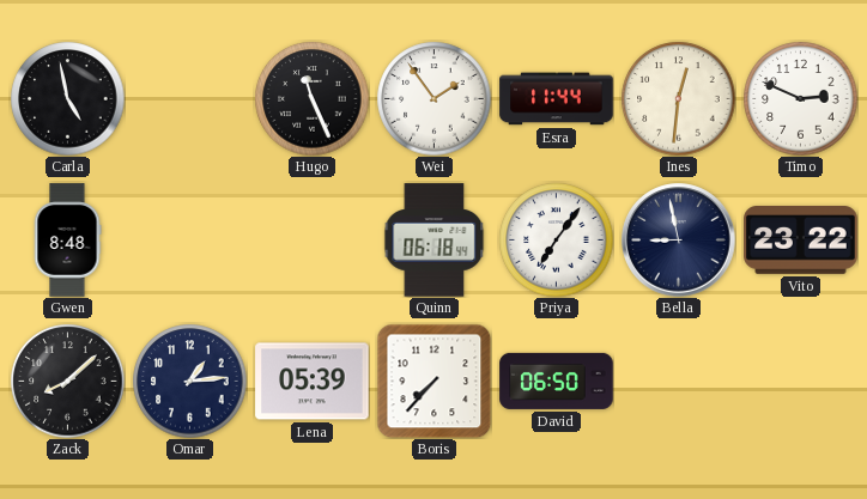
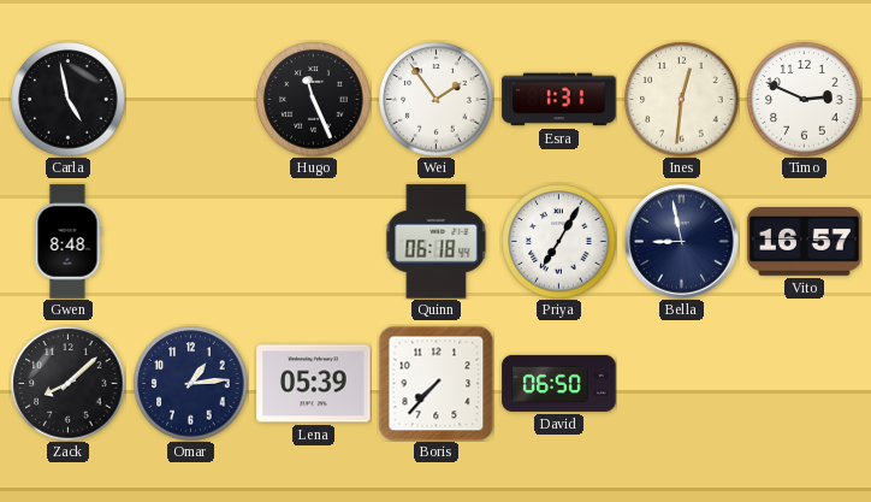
Esra: 11:44 -> 1:31
Priya: 7:06 -> 7:05
Vito: 23:22 -> 16:57
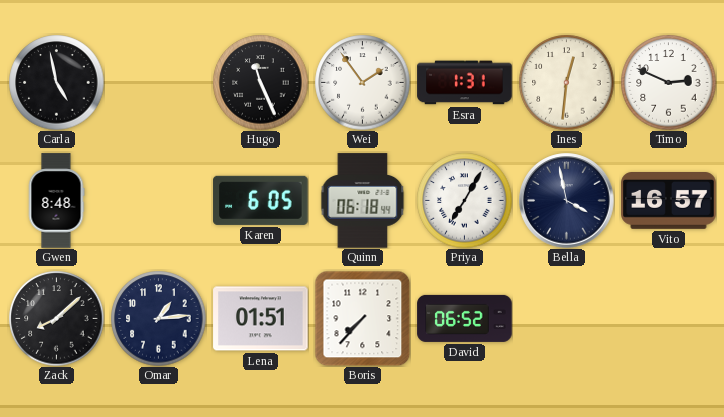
Karen: none -> 6:05
Bella: 8:58 -> 3:58
Lena: 05:39 -> 01:51
David: 06:50 -> 06:52
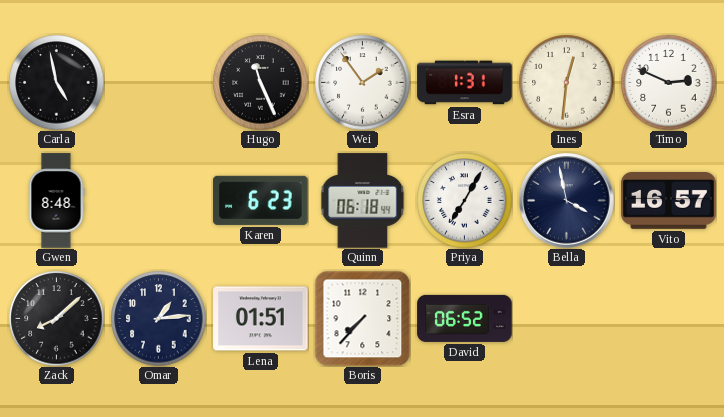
Karen: 6:05 -> 6:23
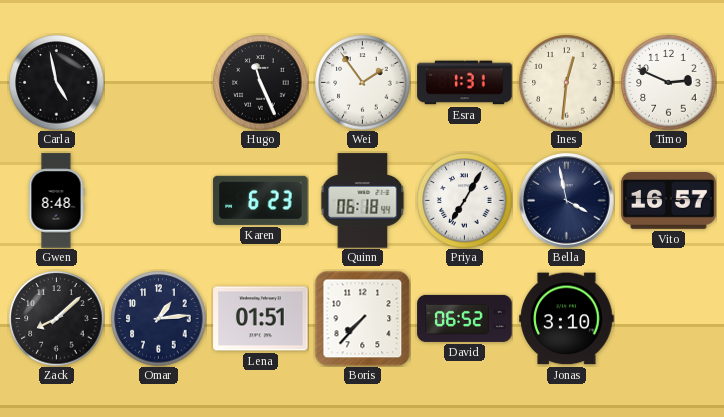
Jonas: none -> 3:10
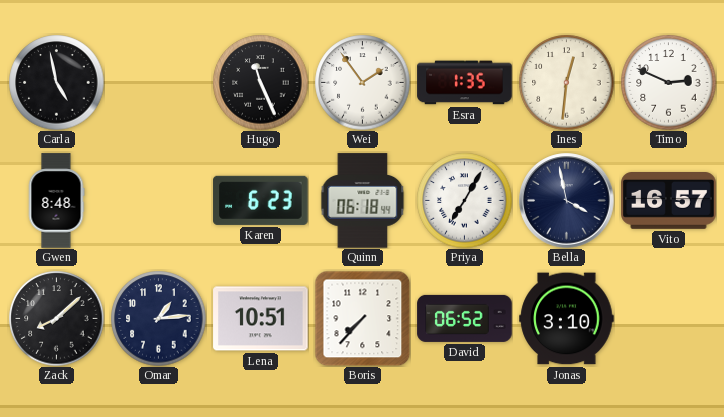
Esra: 1:31 -> 1:35
Lena: 01:51 -> 10:51
